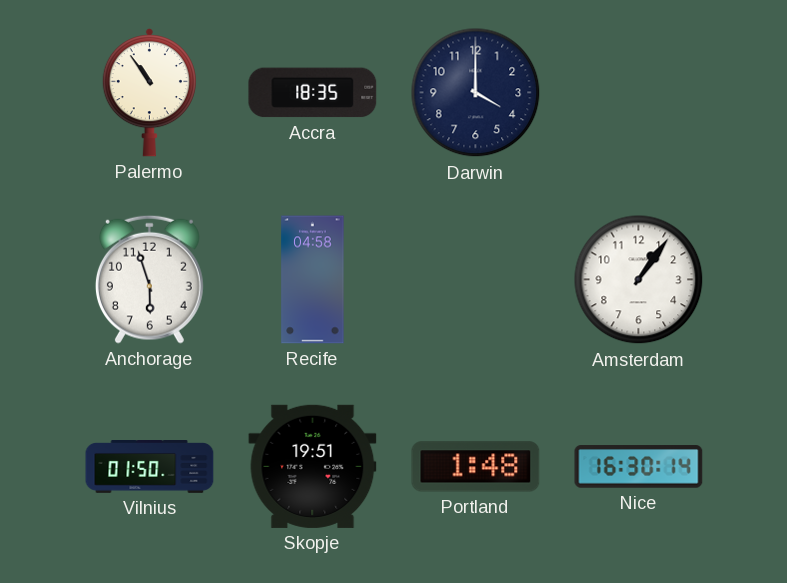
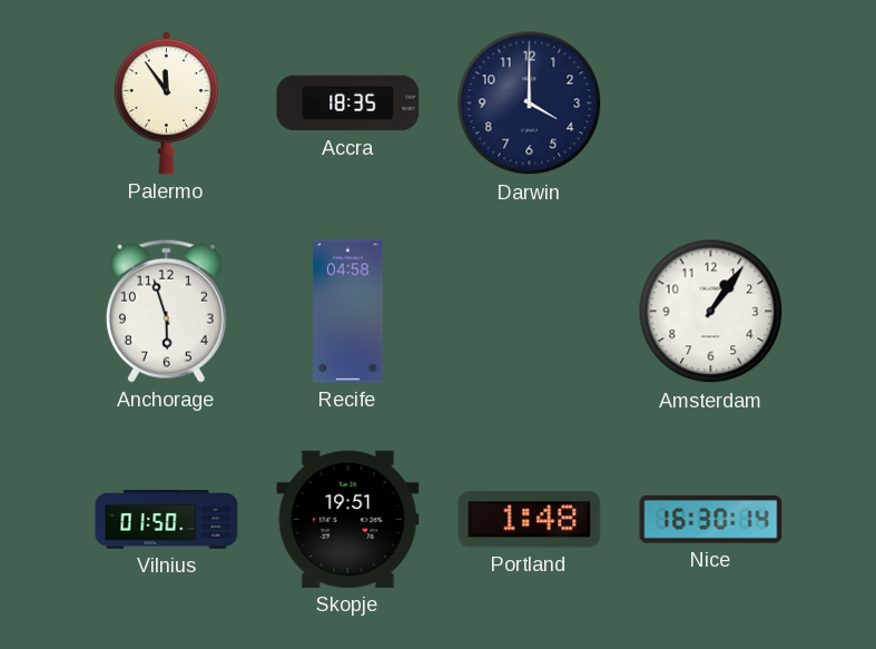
Palermo: 10:54 -> 11:54
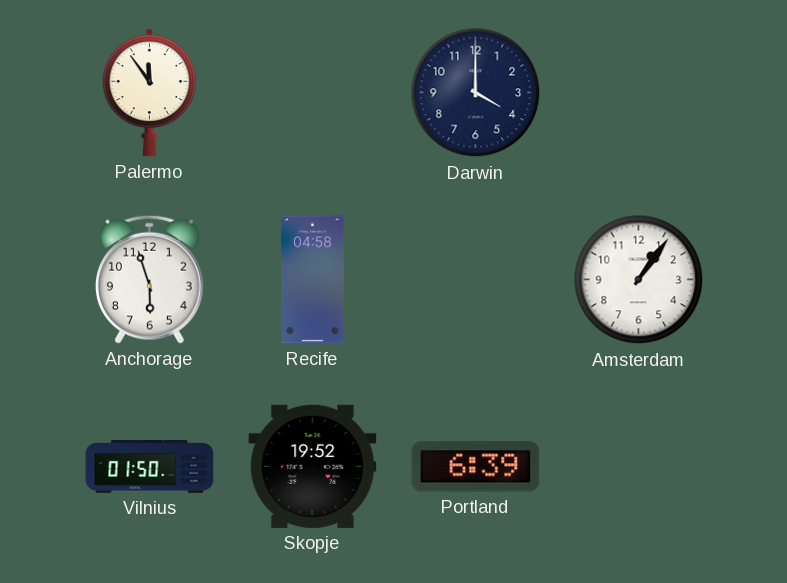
Accra: 18:35 -> none
Skopje: 19:51 -> 19:52
Portland: 1:48 -> 6:39
Nice: 16:30 -> none
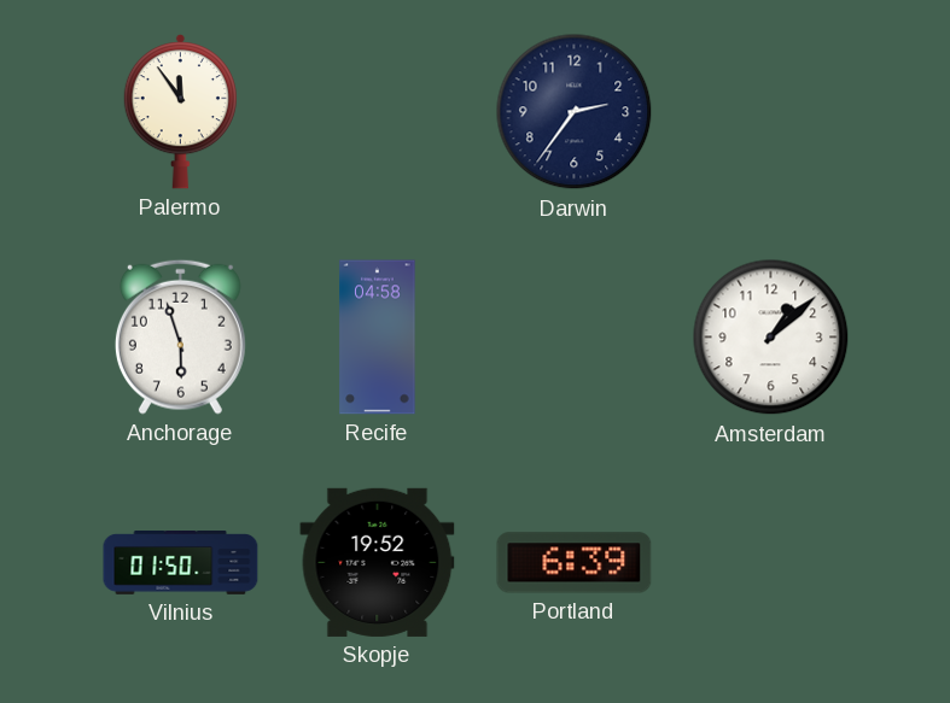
Darwin: 4:00 -> 2:36
Amsterdam: 1:06 -> 1:08
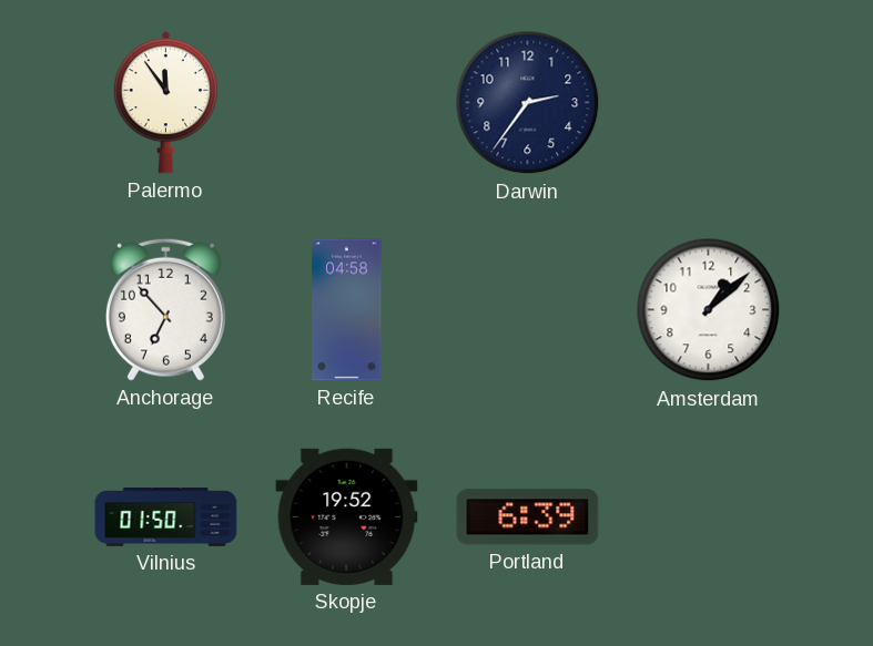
Anchorage: 5:57 -> 6:53
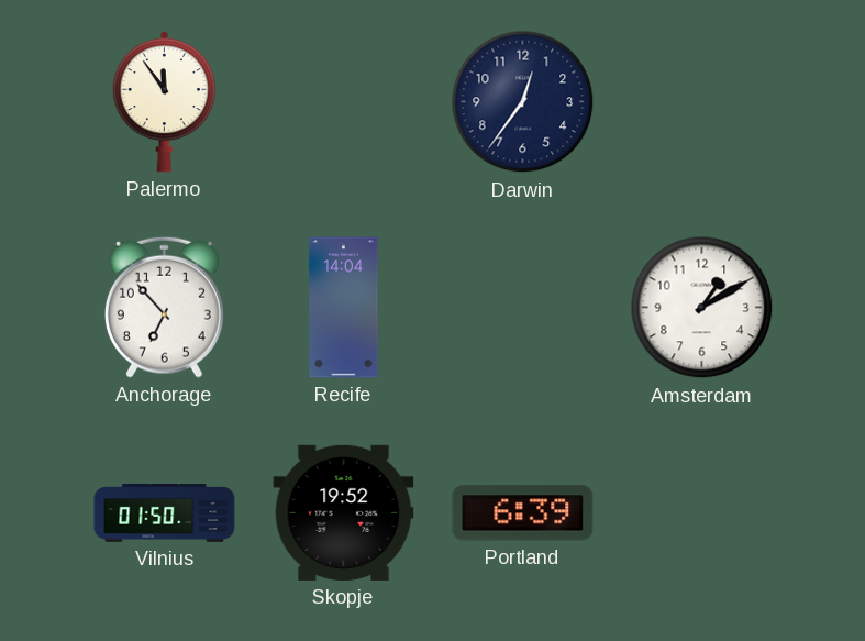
Darwin: 2:36 -> 12:36
Recife: 04:58 -> 14:04
Amsterdam: 1:08 -> 1:10
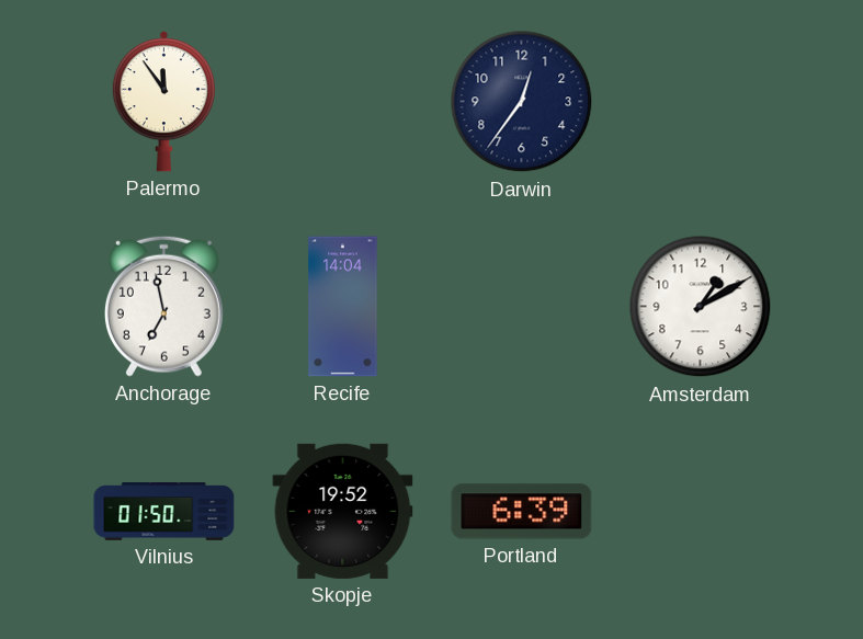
Anchorage: 6:53 -> 6:58
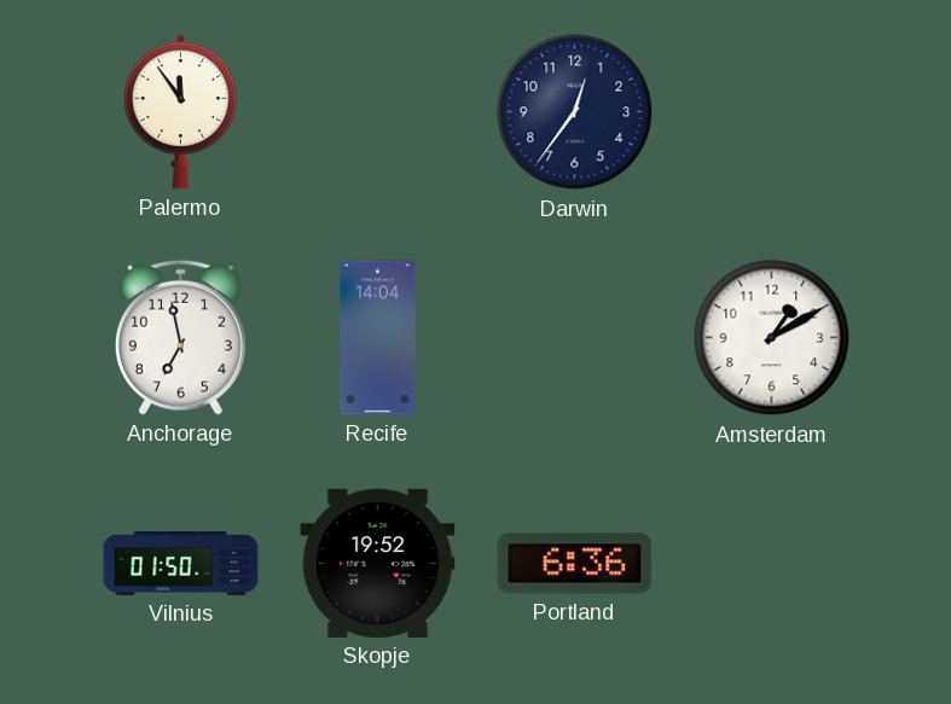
Portland: 6:39 -> 6:36
